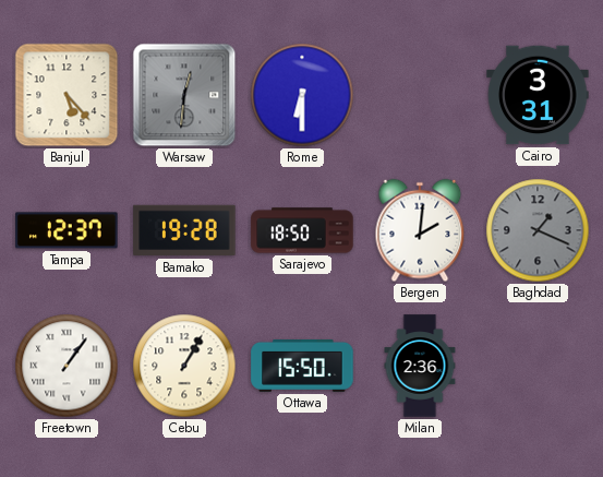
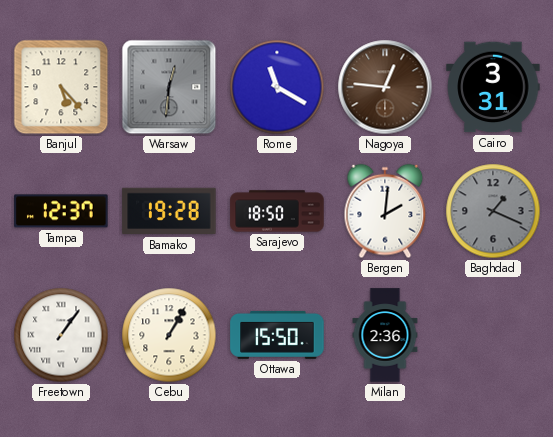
Rome: 6:30 -> 11:20
Nagoya: none -> 12:46
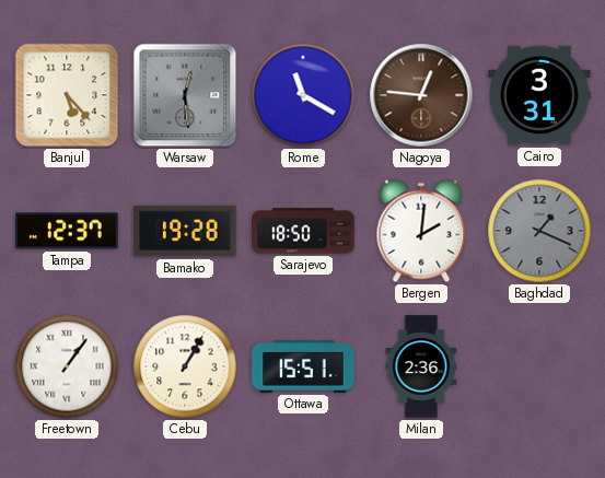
Warsaw: 12:31 -> 12:29
Ottawa: 15:50 -> 15:51
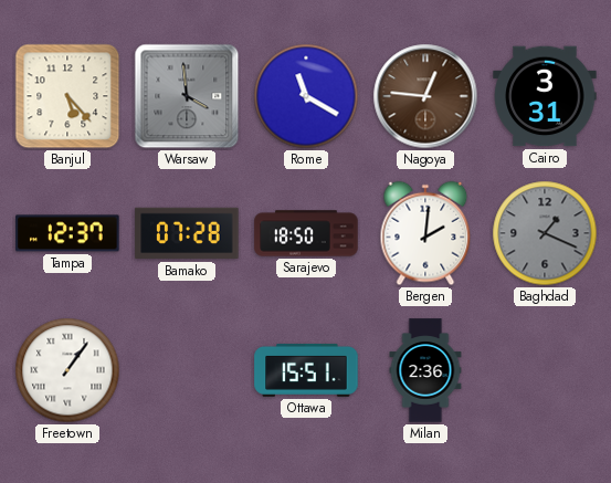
Warsaw: 12:29 -> 3:59
Bamako: 19:28 -> 07:28
Cebu: 1:05 -> none
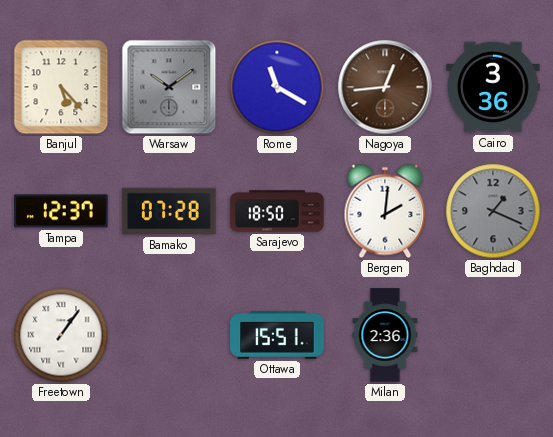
Warsaw: 3:59 -> 10:09
Nagoya: 12:46 -> 12:44
Cairo: 3:31 -> 3:36
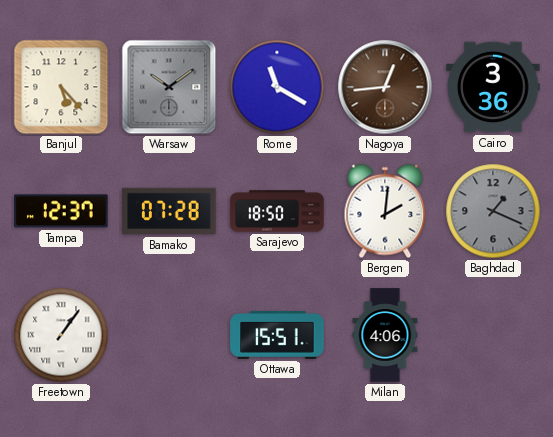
Milan: 2:36 -> 4:06
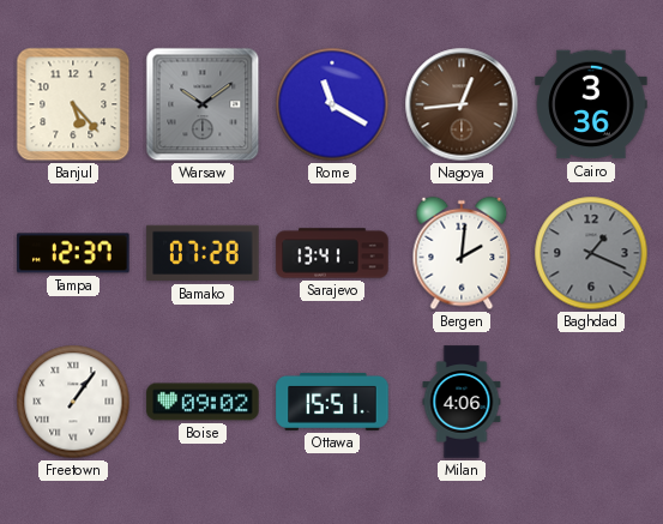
Sarajevo: 18:50 -> 13:41
Boise: none -> 09:02
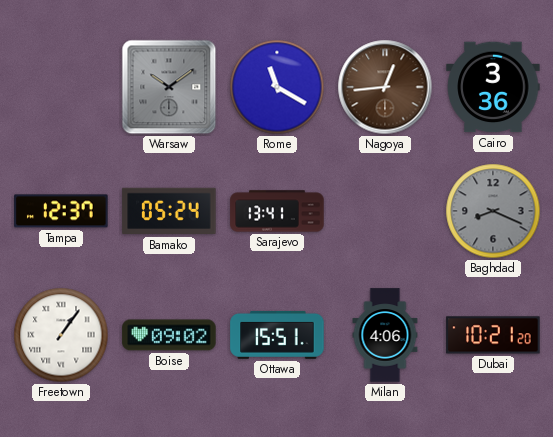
Banjul: 5:23 -> none
Bamako: 07:28 -> 05:24
Bergen: 2:01 -> none
Baghdad: 1:19 -> 8:19
Dubai: none -> 10:21
